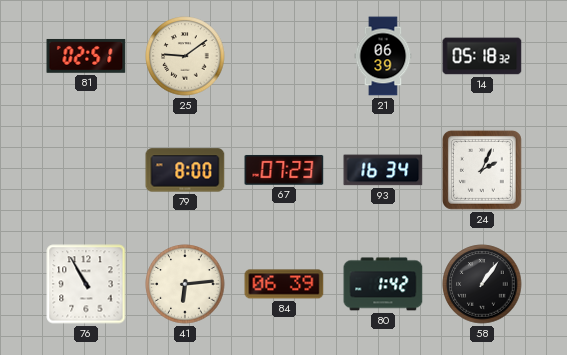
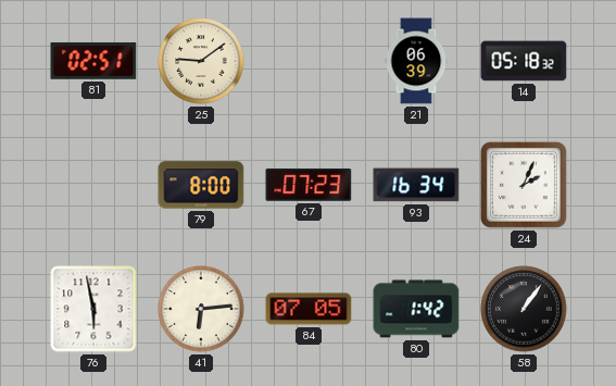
76: 10:55 -> 5:58
84: 06:39 -> 07:05
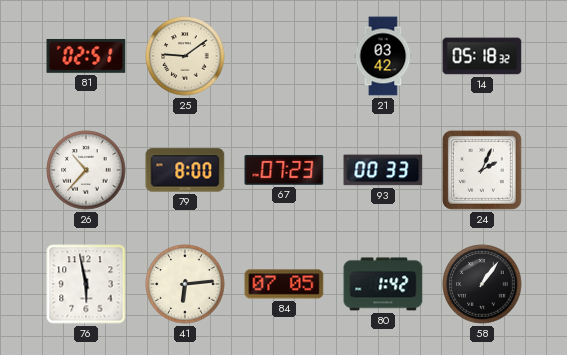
21: 06:39 -> 03:42
26: none -> 10:37
93: 16:34 -> 00:33
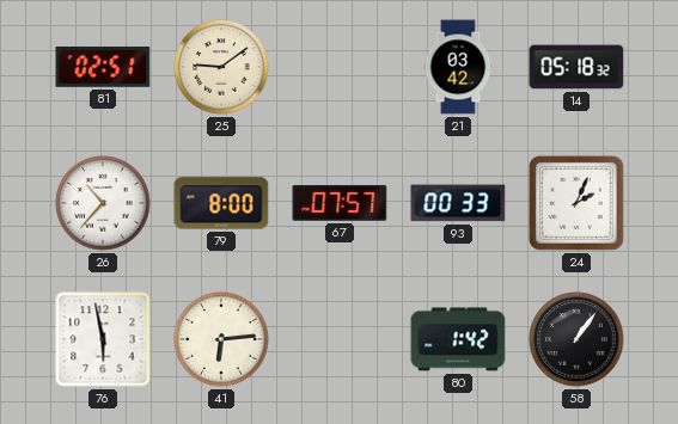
67: 07:23 -> 07:57
84: 07:05 -> none
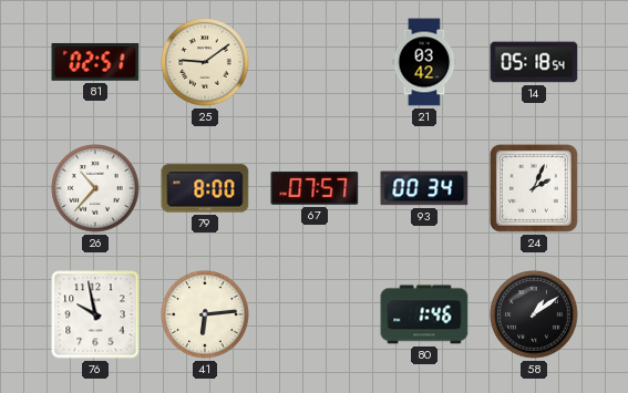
14: 05:18:32 -> 05:18:54
93: 00:33 -> 00:34
76: 5:58 -> 9:58
80: 1:42 -> 1:46
58: 1:06 -> 1:09
